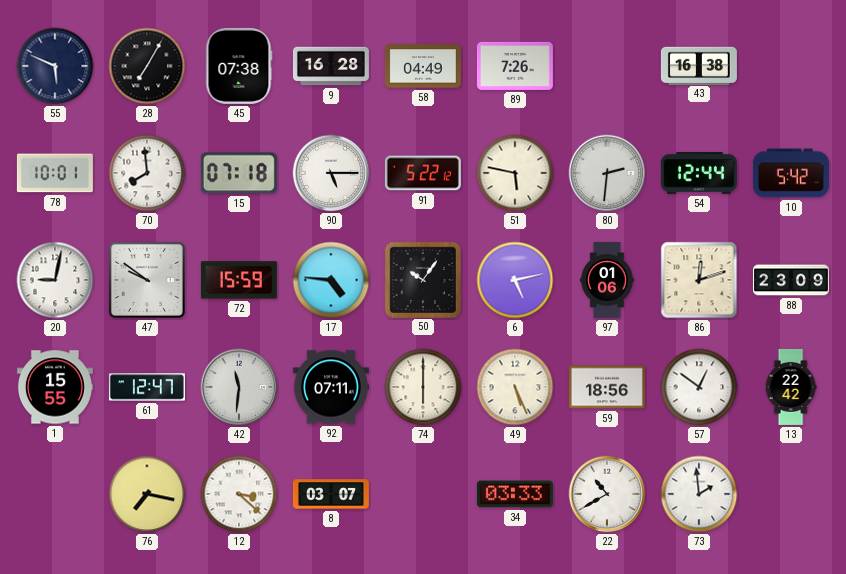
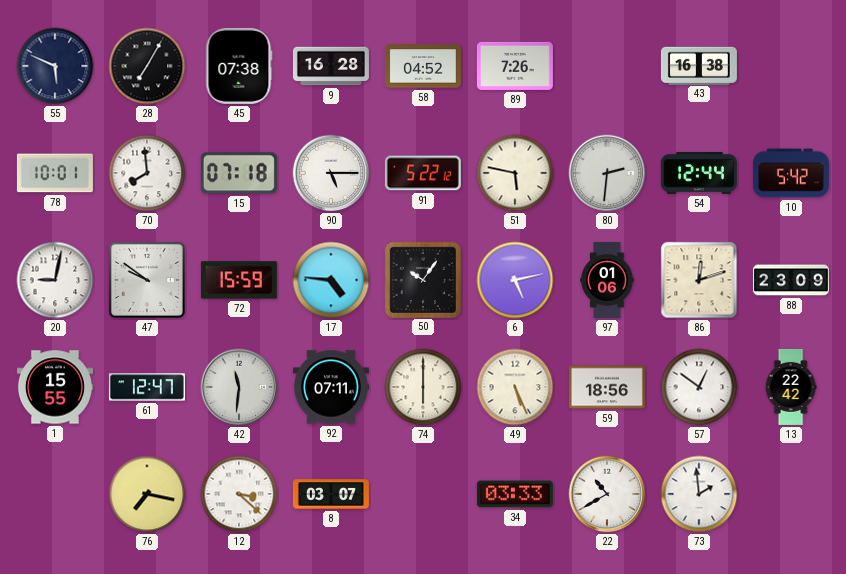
58: 04:49 -> 04:52
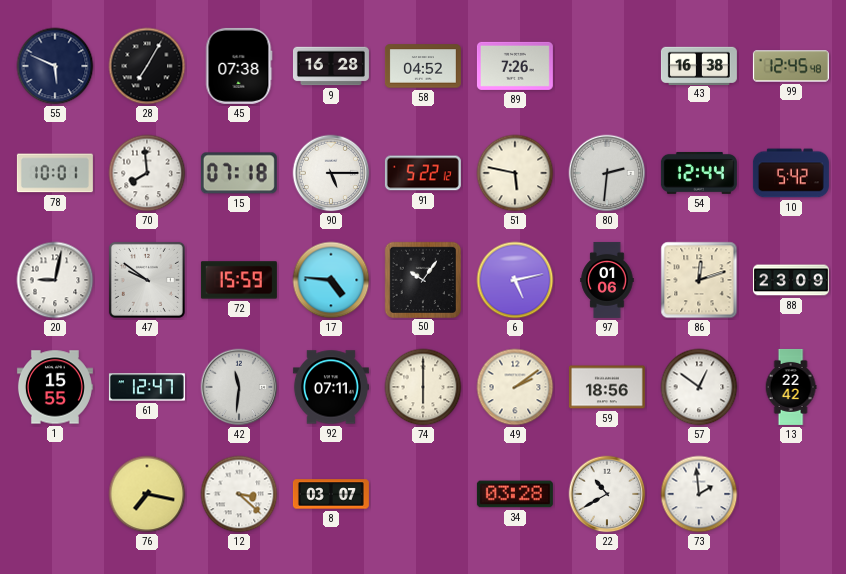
99: none -> 12:45
49: 5:26 -> 2:09
34: 03:33 -> 03:28
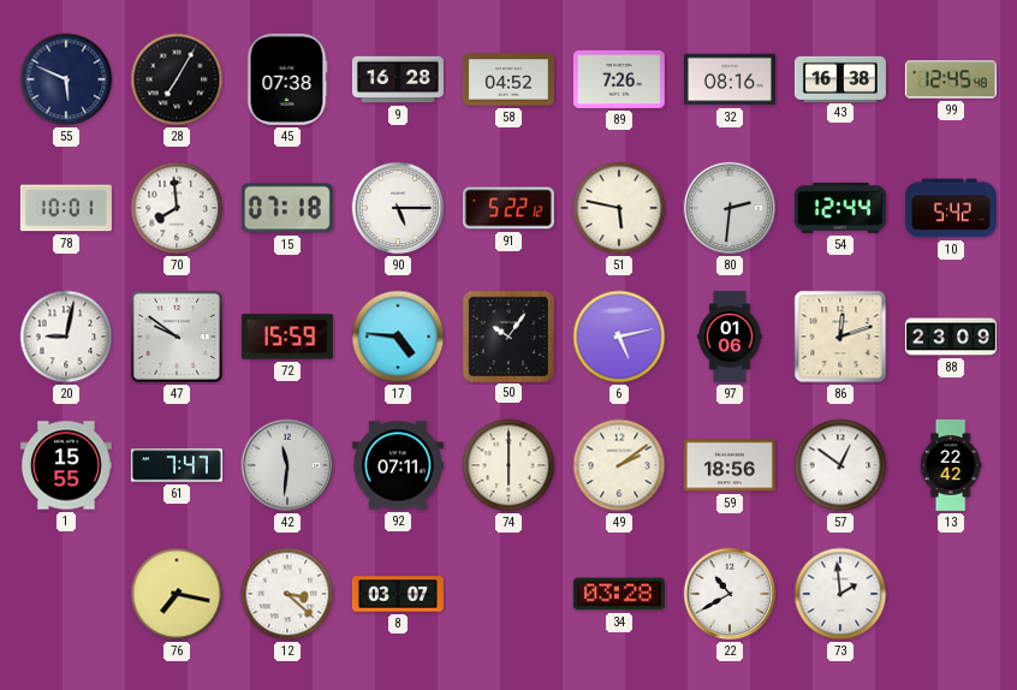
32: none -> 08:16
61: 12:47 -> 7:47
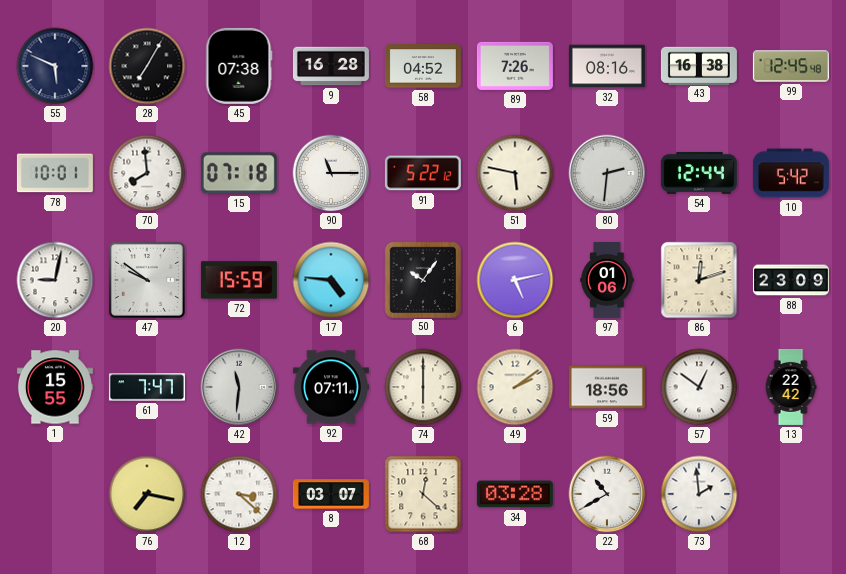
90: 5:15 -> 11:15
68: none -> 12:22
